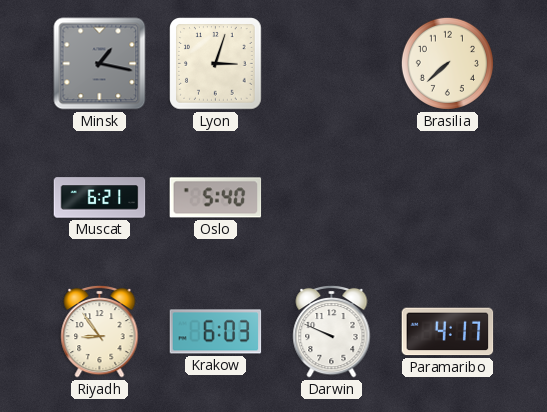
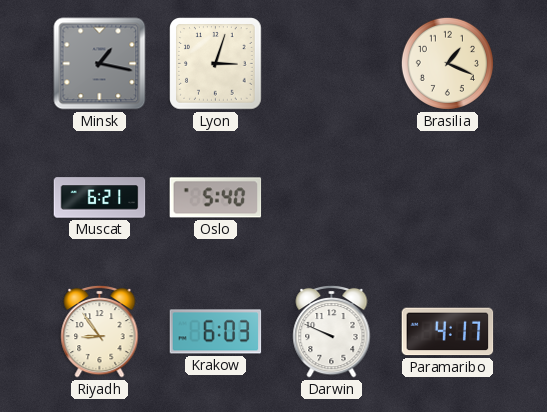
Brasilia: 7:38 -> 1:19
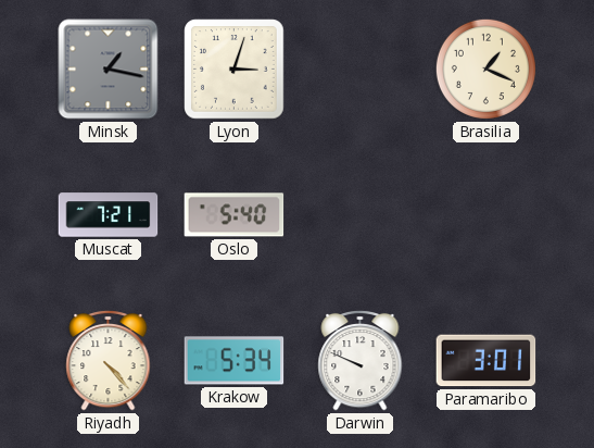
Muscat: 6:21 -> 7:21
Riyadh: 8:54 -> 4:23
Krakow: 6:03 -> 5:34
Paramaribo: 4:17 -> 3:01
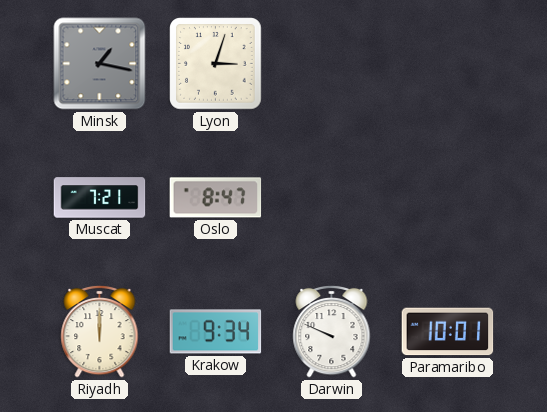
Brasilia: 1:19 -> none
Oslo: 5:40 -> 8:47
Riyadh: 4:23 -> 12:00
Krakow: 5:34 -> 9:34
Paramaribo: 3:01 -> 10:01
